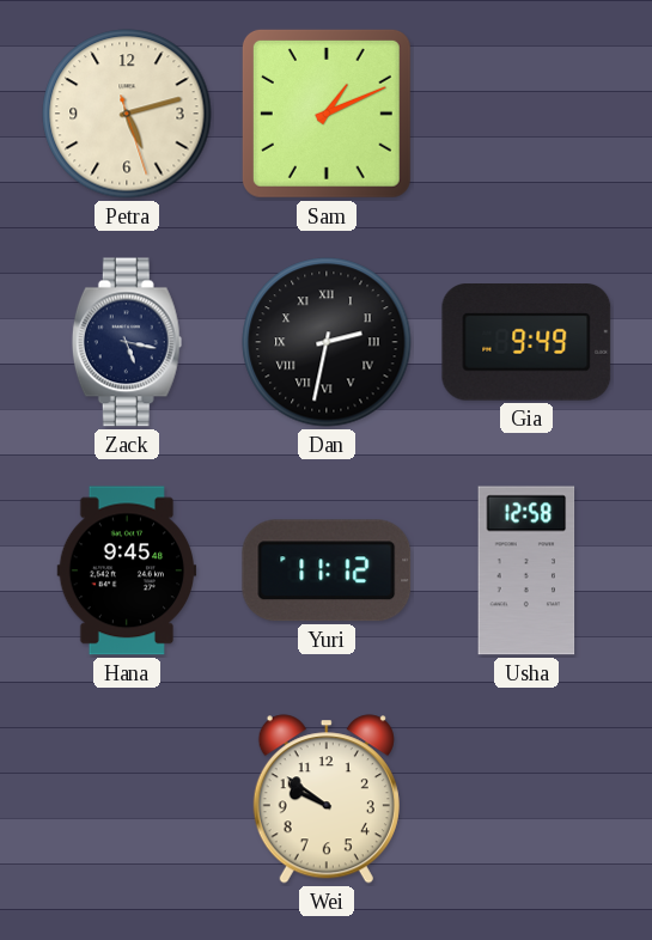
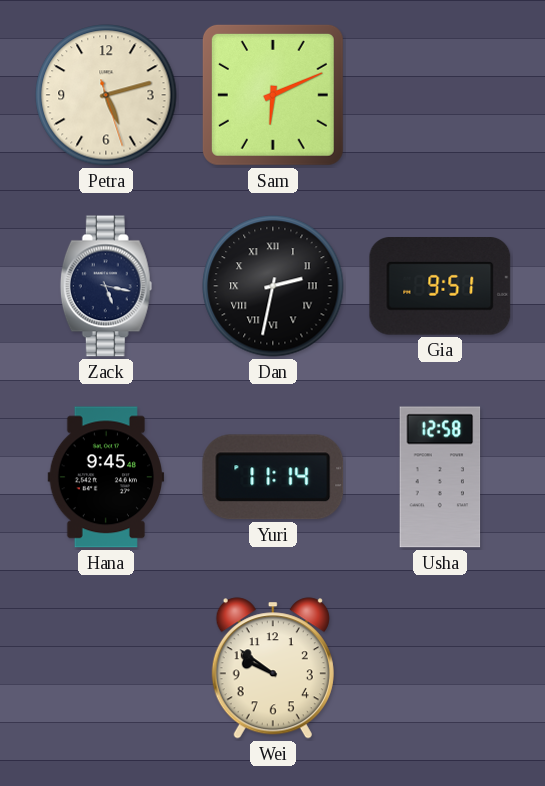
Sam: 1:11 -> 6:11
Gia: 9:49 -> 9:51
Yuri: 11:12 -> 11:14
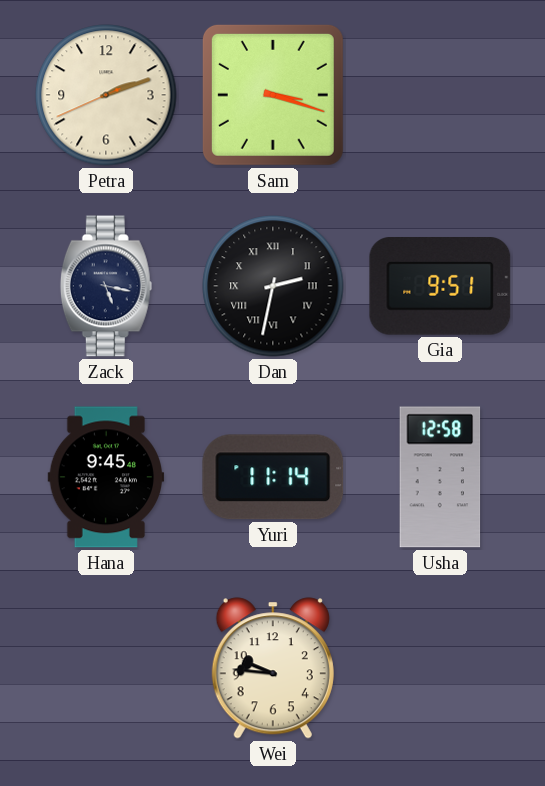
Petra: 5:12 -> 2:11
Sam: 6:11 -> 3:18
Wei: 9:51 -> 9:46
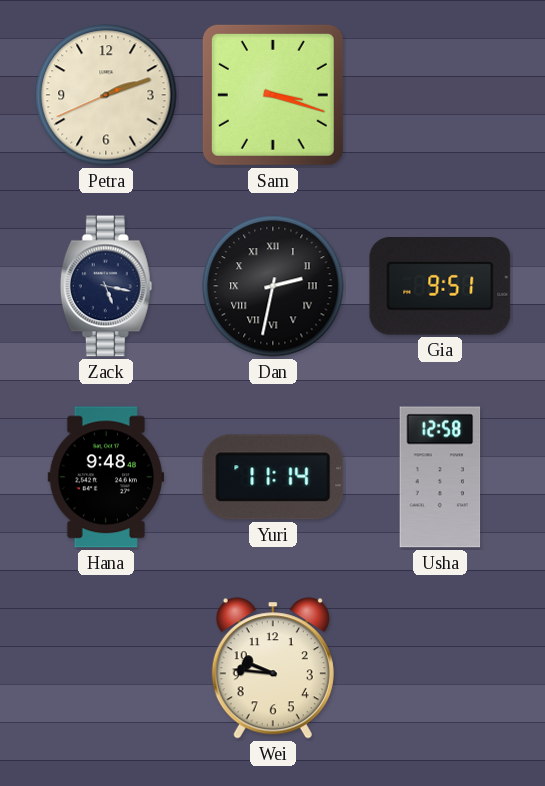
Hana: 9:45 -> 9:48
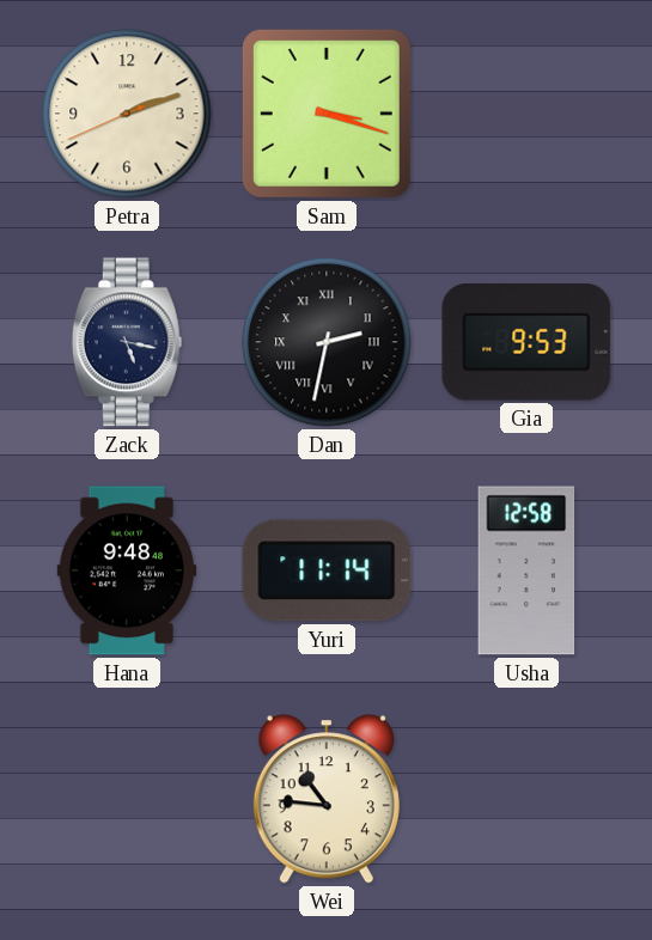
Gia: 9:51 -> 9:53
Wei: 9:46 -> 10:46
